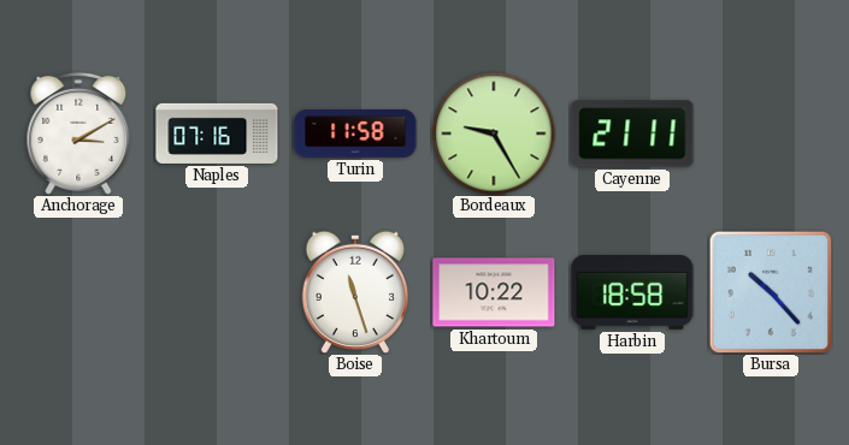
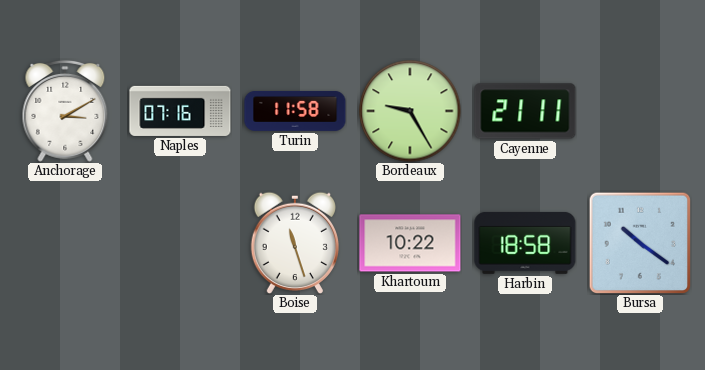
Bursa: 10:23 -> 10:21
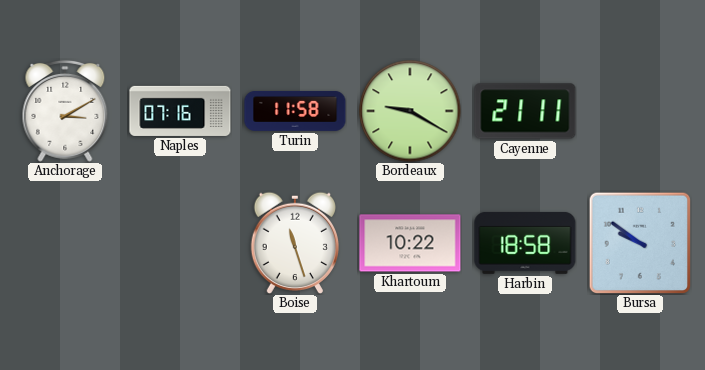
Bordeaux: 9:25 -> 9:20
Bursa: 10:21 -> 9:51
